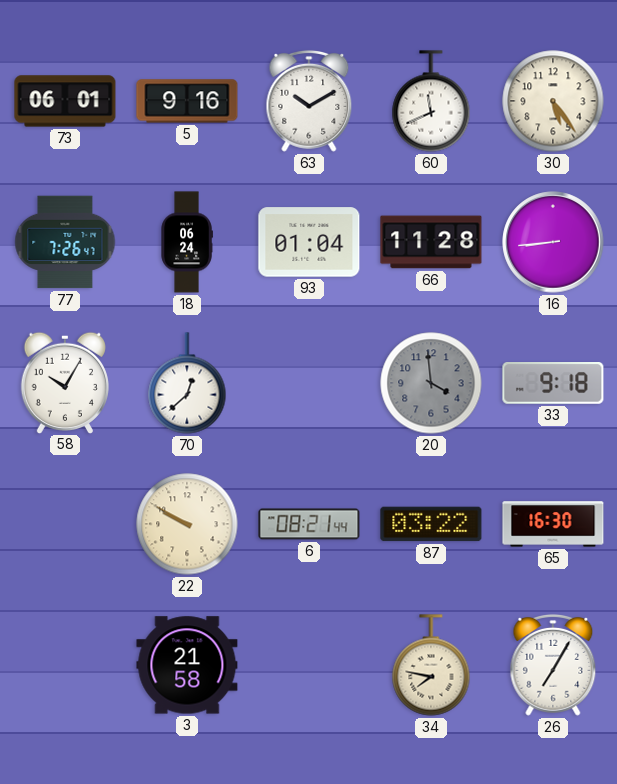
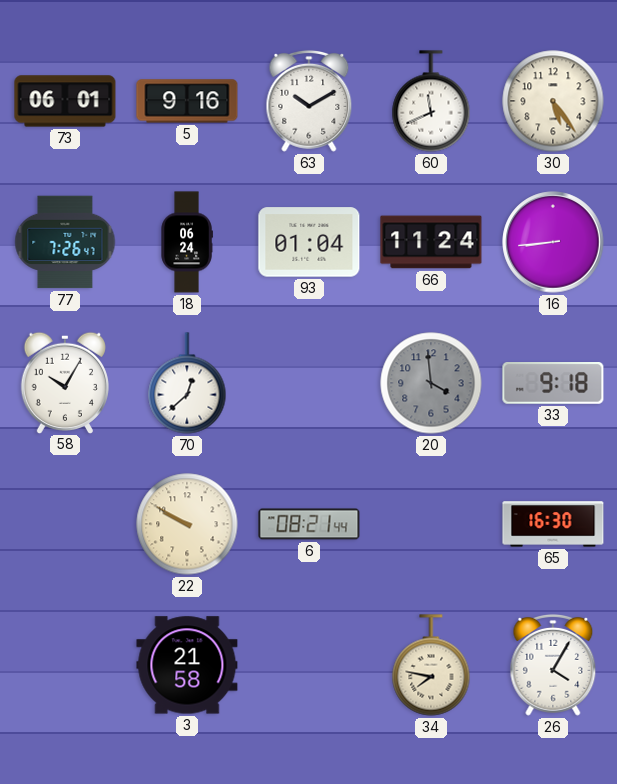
66: 11:28 -> 11:24
87: 03:22 -> none
26: 7:05 -> 4:05
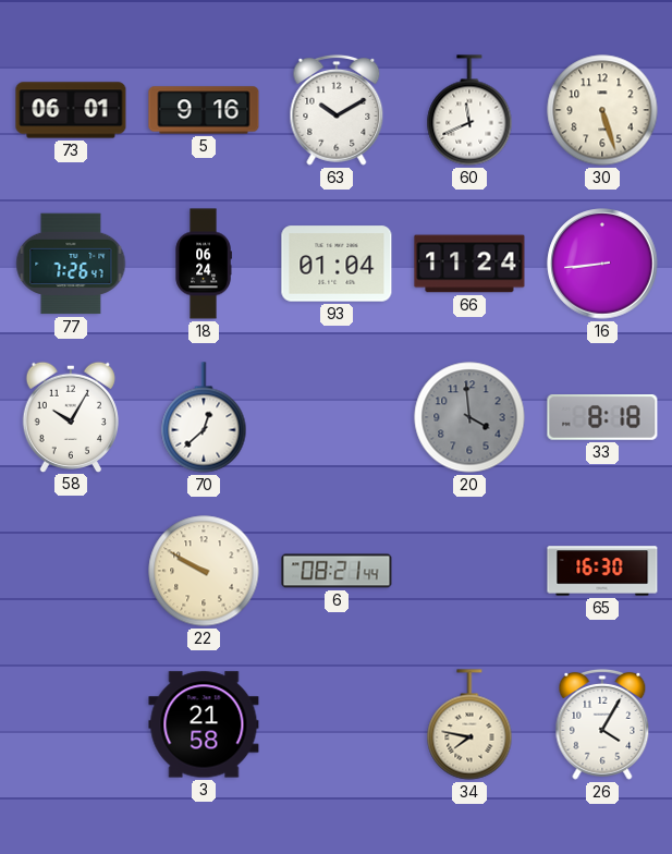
30: 5:24 -> 5:27
33: 9:18 -> 8:18
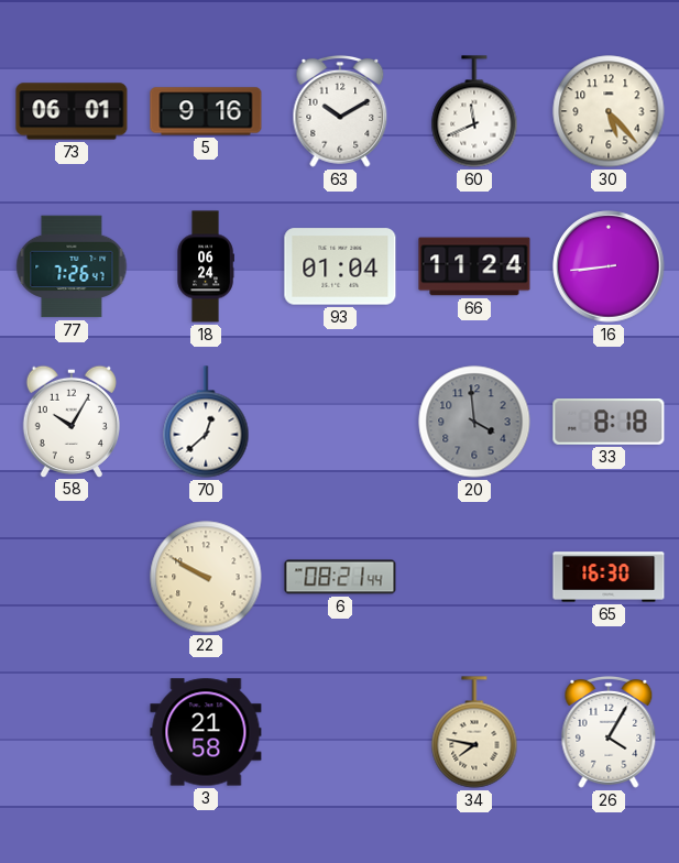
30: 5:27 -> 5:23
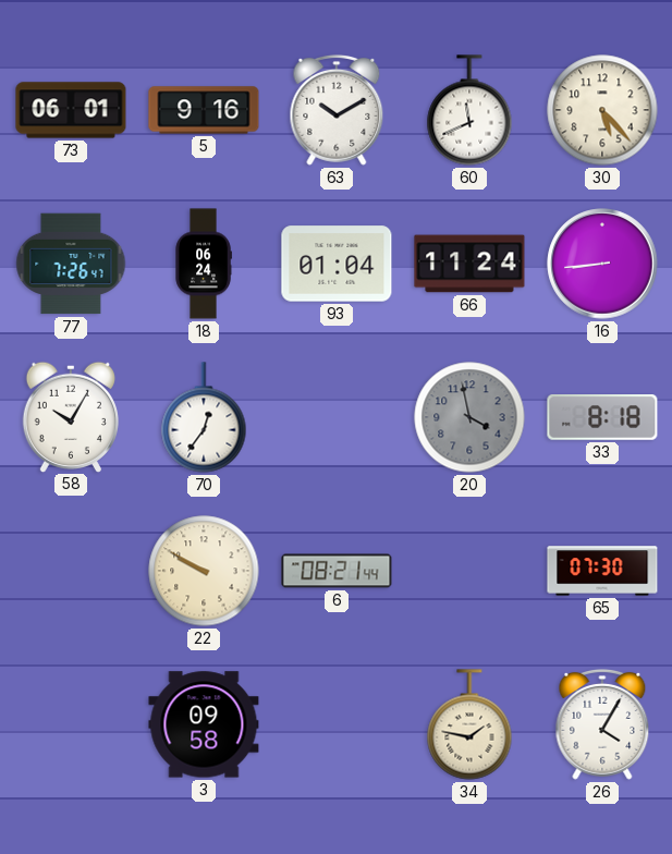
70: 12:38 -> 12:36
20: 3:59 -> 3:58
65: 16:30 -> 07:30
3: 21:58 -> 09:58
34: 7:47 -> 1:47
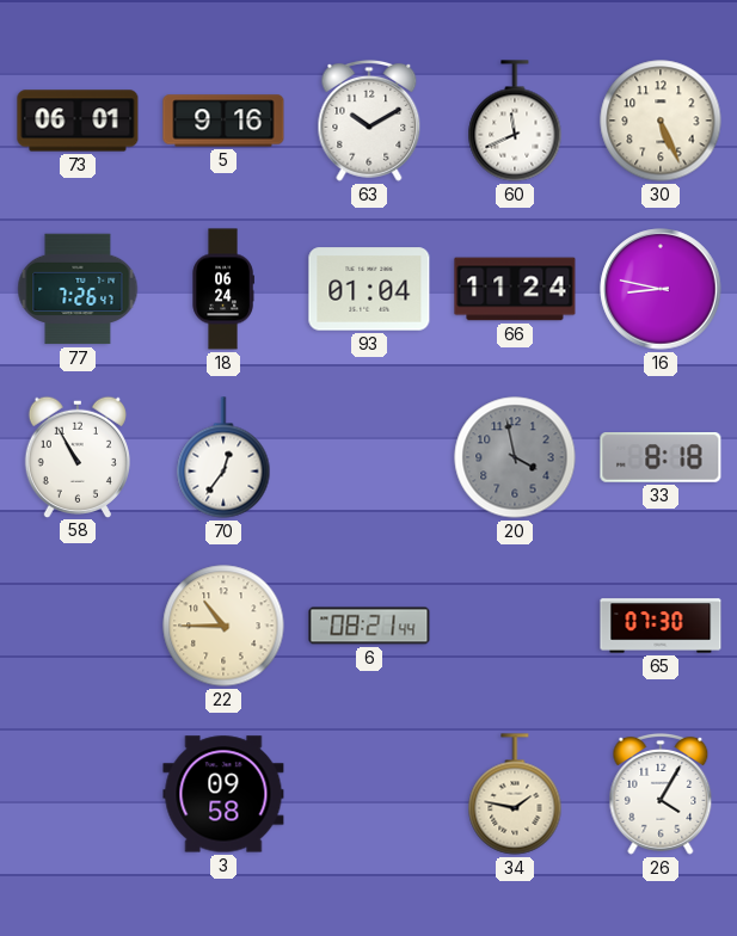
30: 5:23 -> 5:26
16: 8:44 -> 8:47
58: 10:05 -> 10:55
22: 9:50 -> 10:45
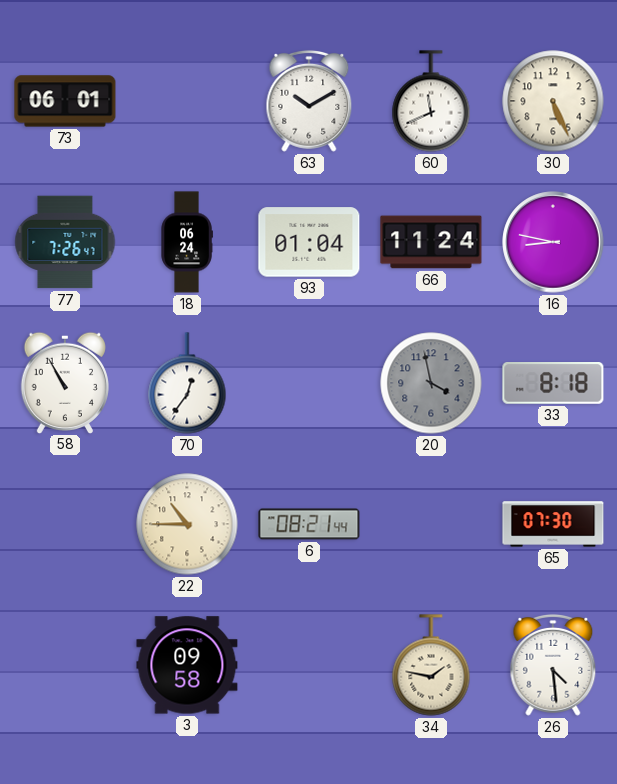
5: 9:16 -> none
26: 4:05 -> 4:29
